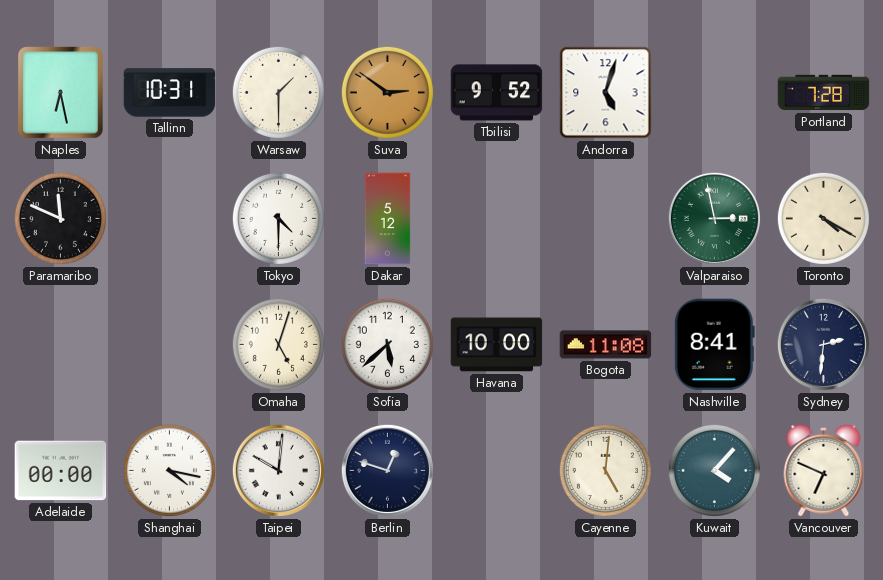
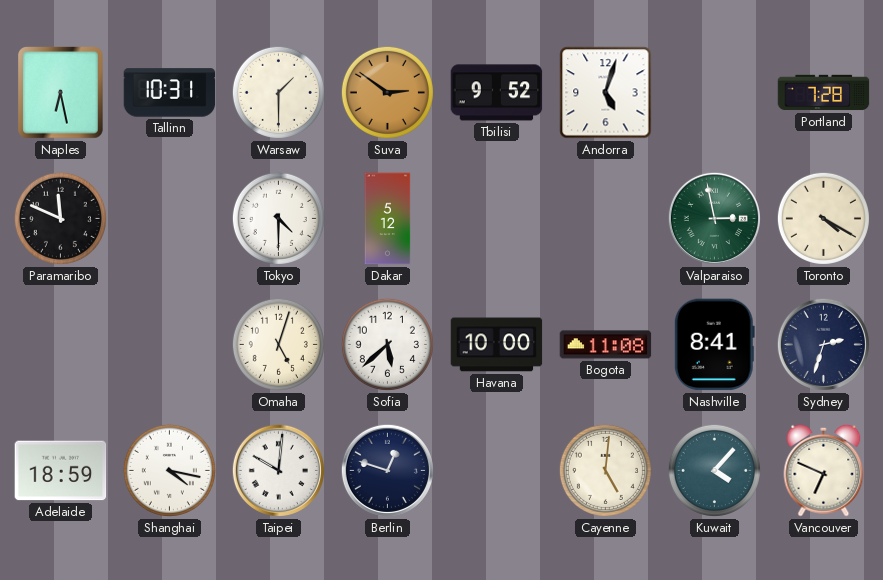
Sydney: 2:31 -> 2:33
Adelaide: 00:00 -> 18:59
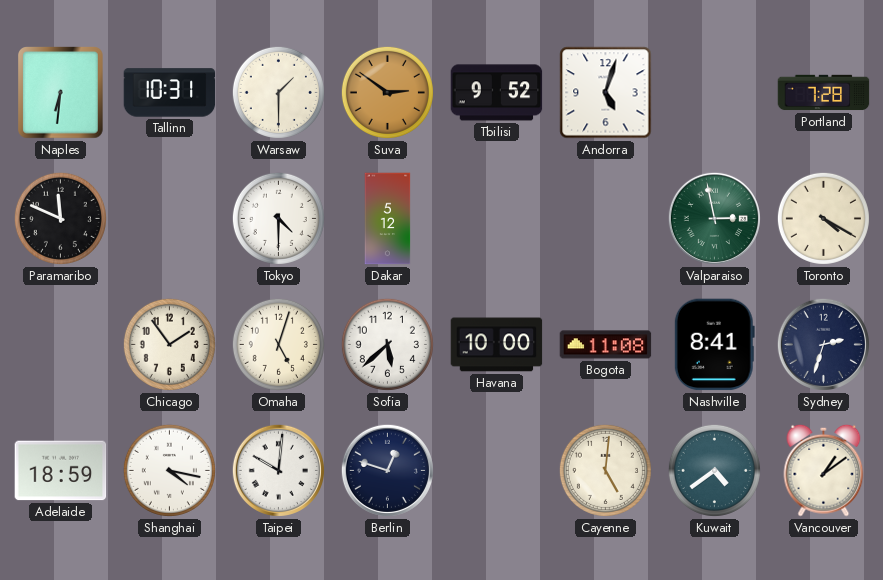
Naples: 6:28 -> 6:31
Chicago: none -> 1:54
Kuwait: 4:07 -> 4:39
Vancouver: 6:49 -> 1:09
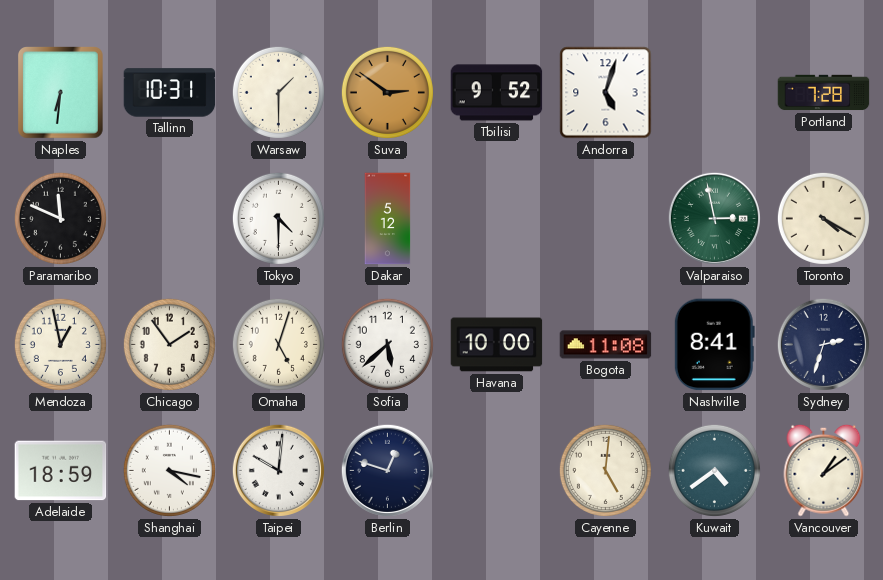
Mendoza: none -> 12:58
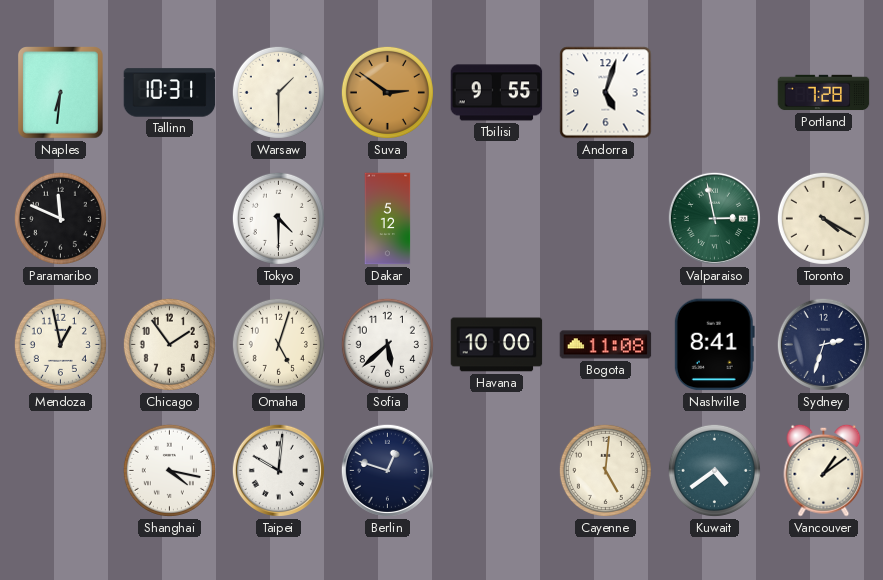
Tbilisi: 9:52 -> 9:55
Adelaide: 18:59 -> none
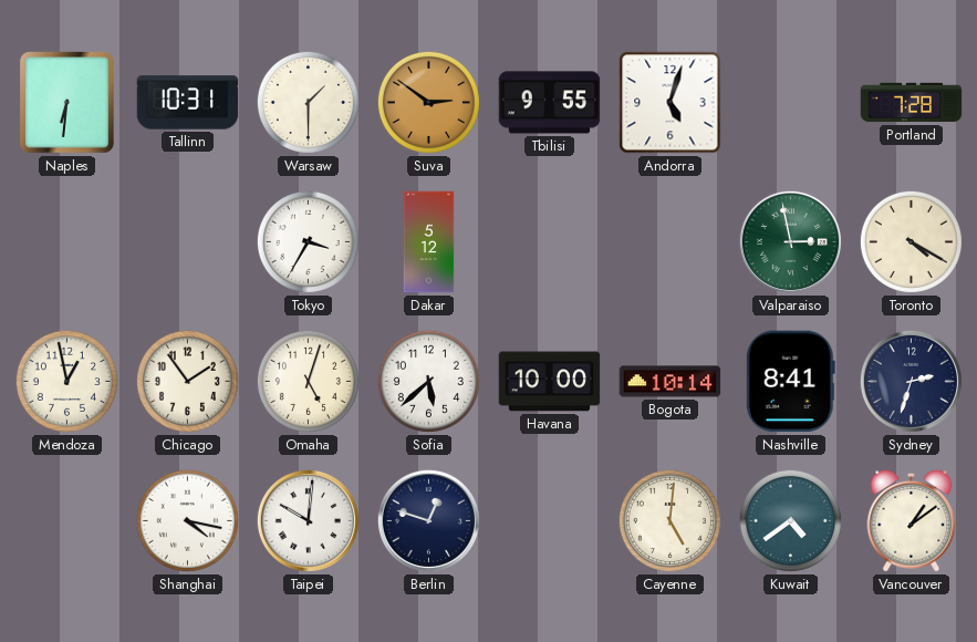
Paramaribo: 11:49 -> none
Tokyo: 4:30 -> 3:35
Bogota: 11:08 -> 10:14
